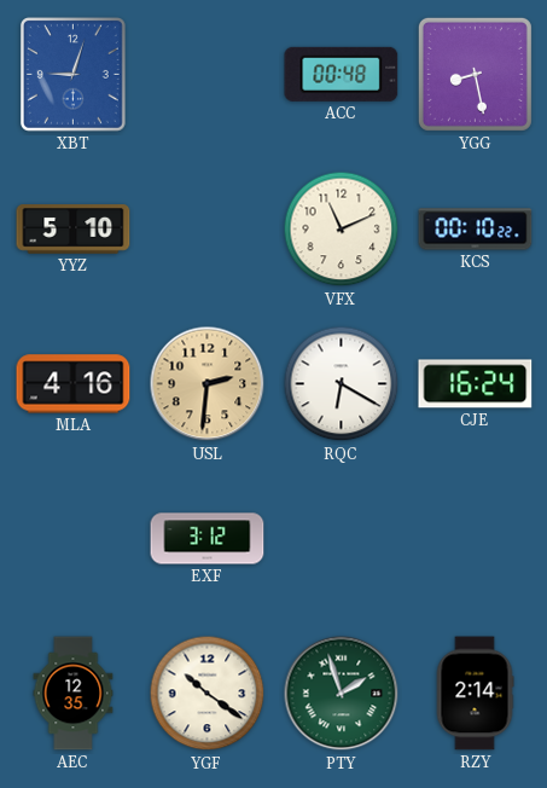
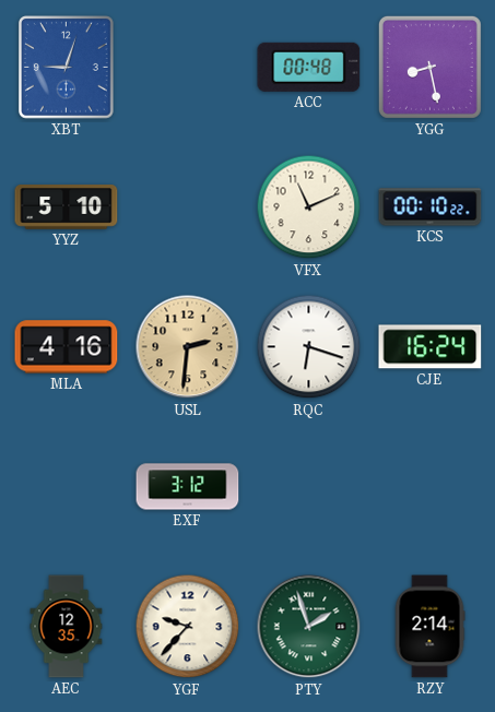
RQC: 6:20 -> 6:18
YGF: 10:21 -> 9:37
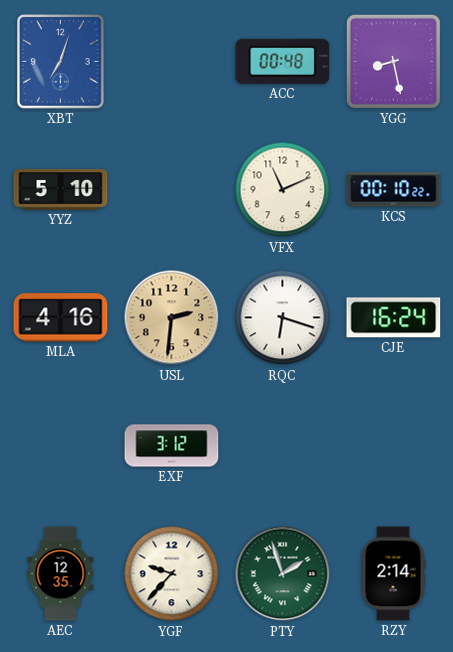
XBT: 9:03 -> 7:03
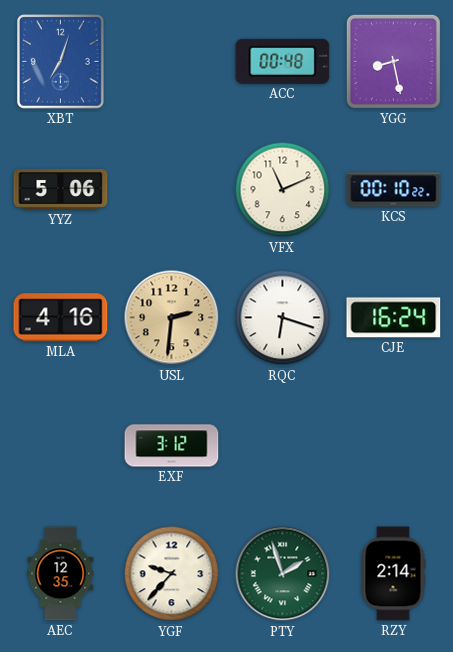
YYZ: 5:10 -> 5:06
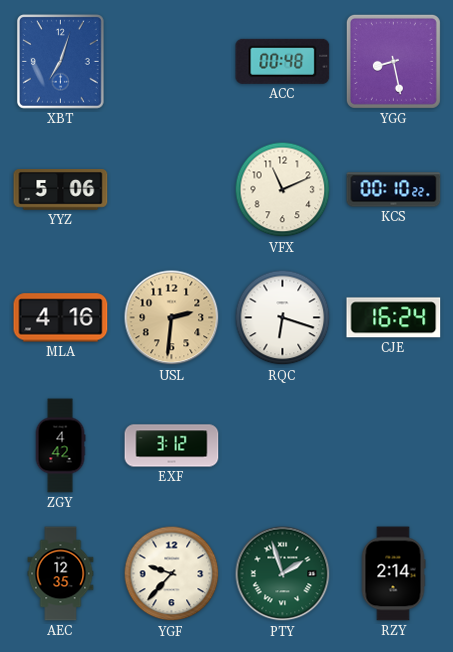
ZGY: none -> 4:42
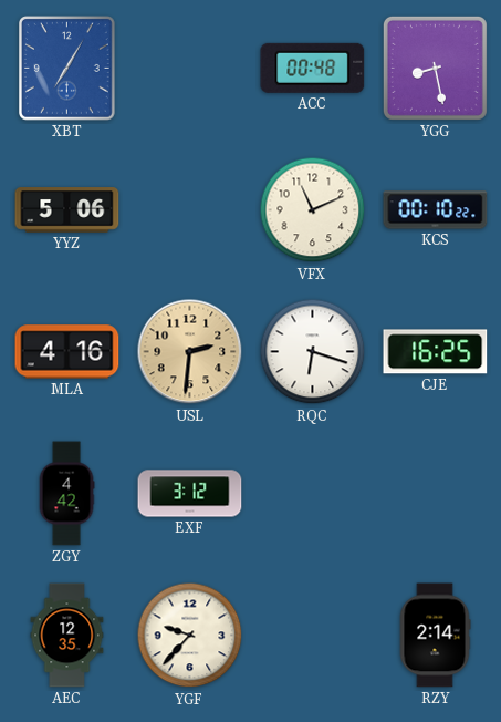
XBT: 7:03 -> 7:05
CJE: 16:24 -> 16:25
PTY: 1:57 -> none
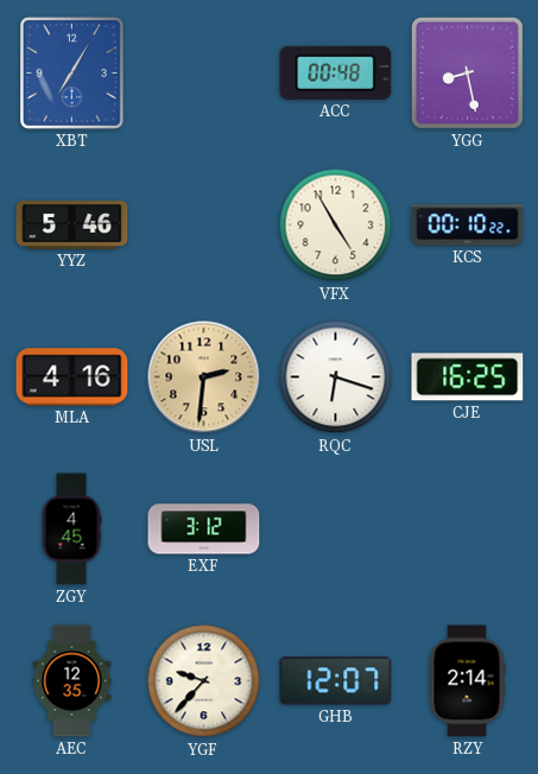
YYZ: 5:06 -> 5:46
VFX: 11:11 -> 4:55
ZGY: 4:42 -> 4:45
GHB: none -> 12:07
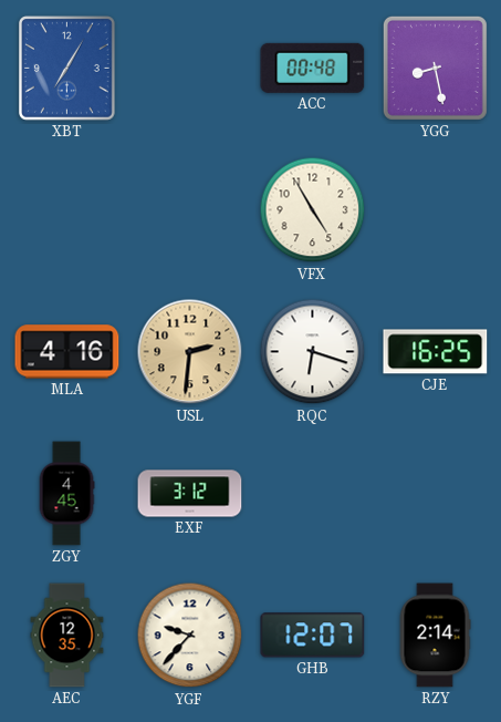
YYZ: 5:46 -> none
KCS: 00:10 -> none
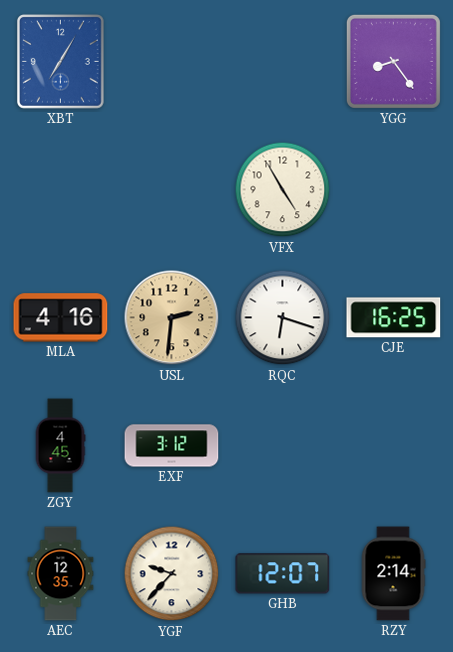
ACC: 00:48 -> none
YGG: 8:28 -> 8:24
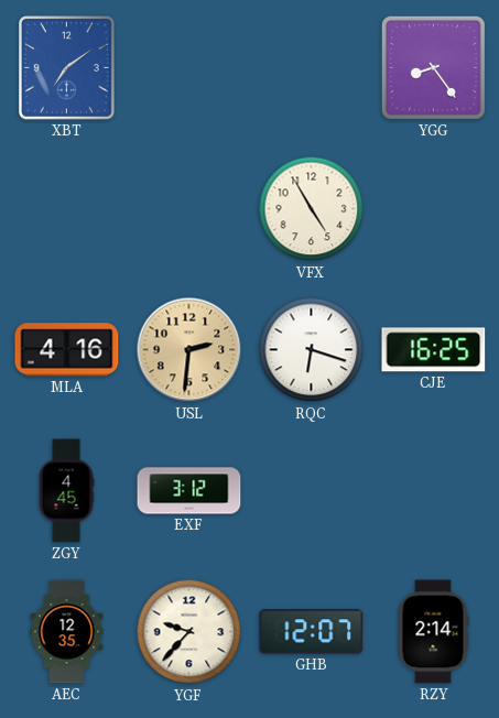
XBT: 7:05 -> 7:09
